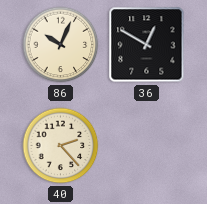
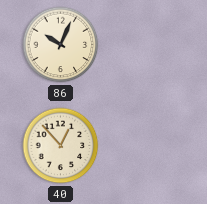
36: 12:50 -> none
40: 2:23 -> 12:53
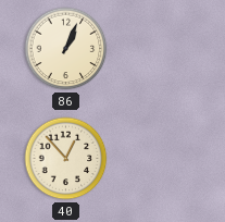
86: 10:04 -> 1:04
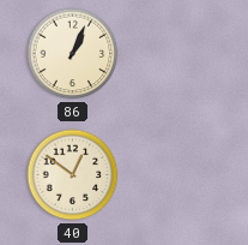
40: 12:53 -> 12:51
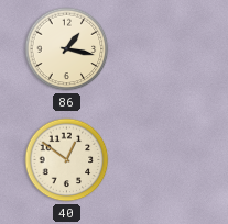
86: 1:04 -> 1:17
